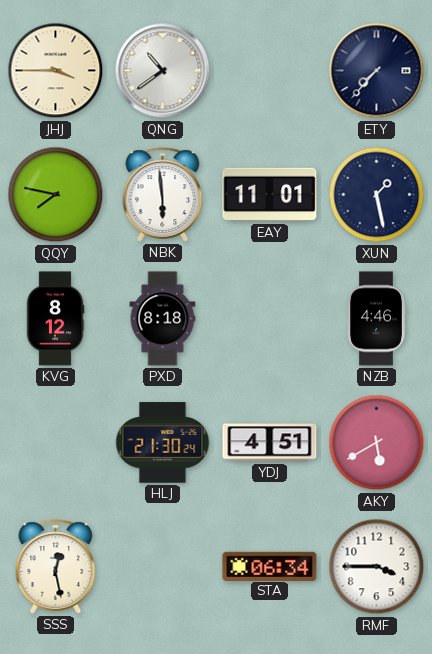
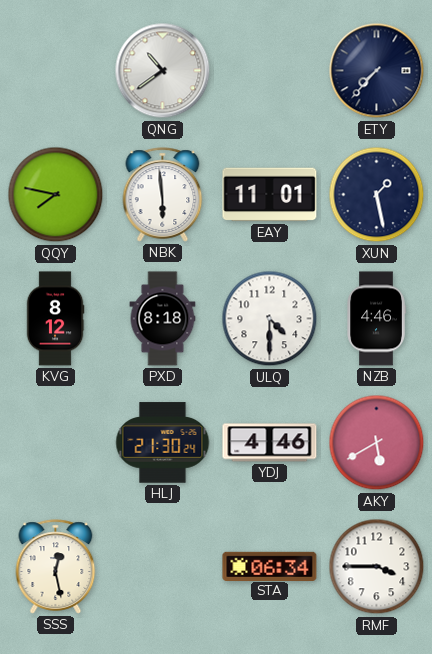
JHJ: 3:45 -> none
ULQ: none -> 4:30
YDJ: 4:51 -> 4:46
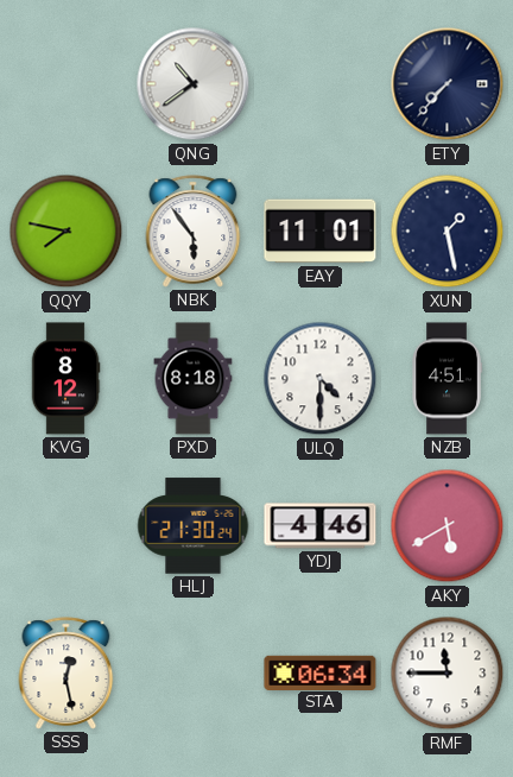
NBK: 5:59 -> 5:54
NZB: 4:46 -> 4:51
RMF: 3:45 -> 11:45
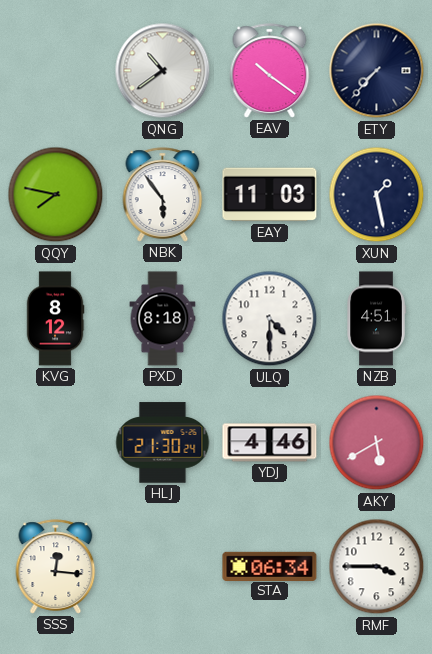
EAV: none -> 10:21
EAY: 11:01 -> 11:03
SSS: 12:28 -> 12:16
RMF: 11:45 -> 3:45
